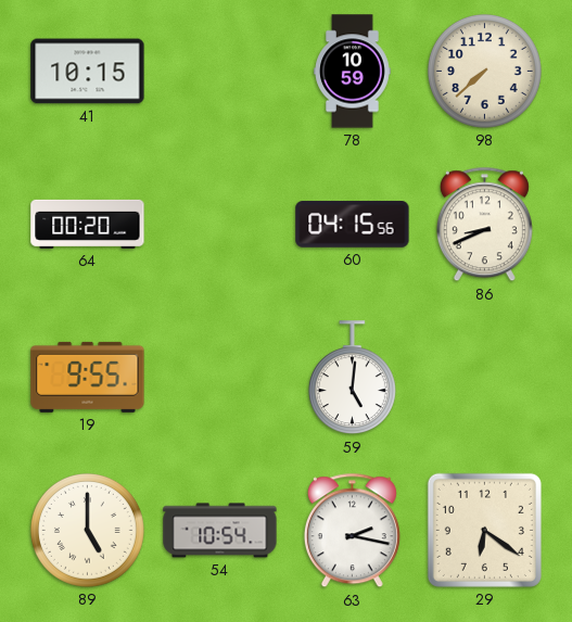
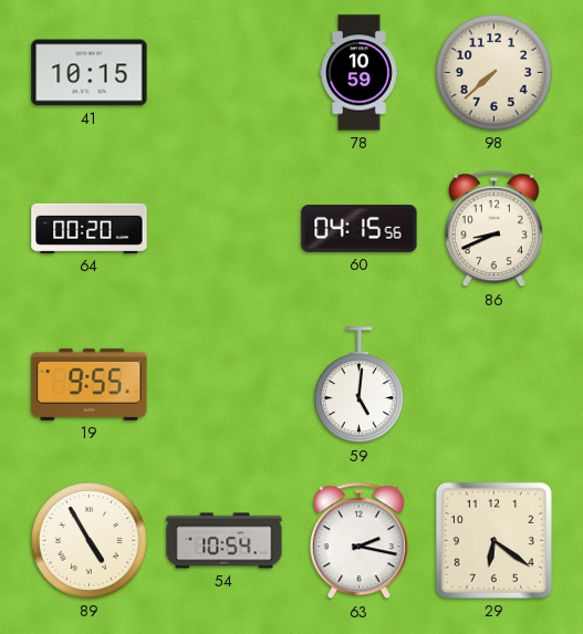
89: 5:00 -> 4:55
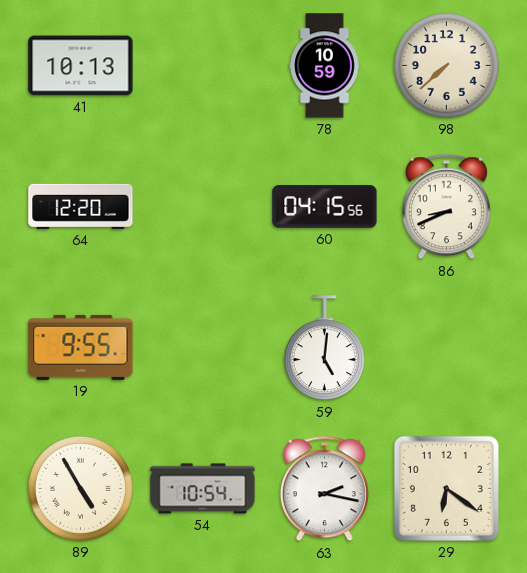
41: 10:15 -> 10:13
64: 00:20 -> 12:20
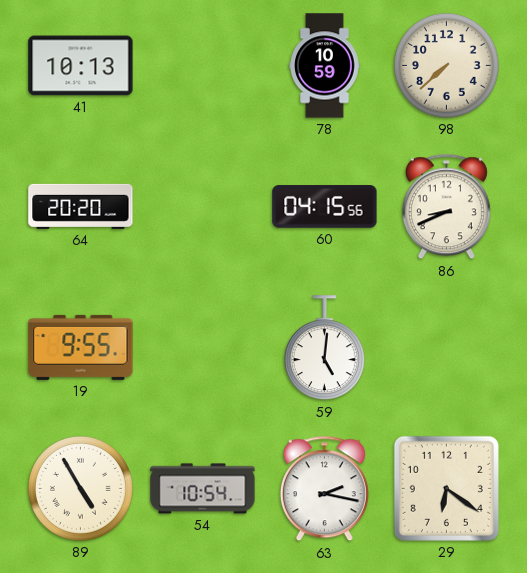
64: 12:20 -> 20:20
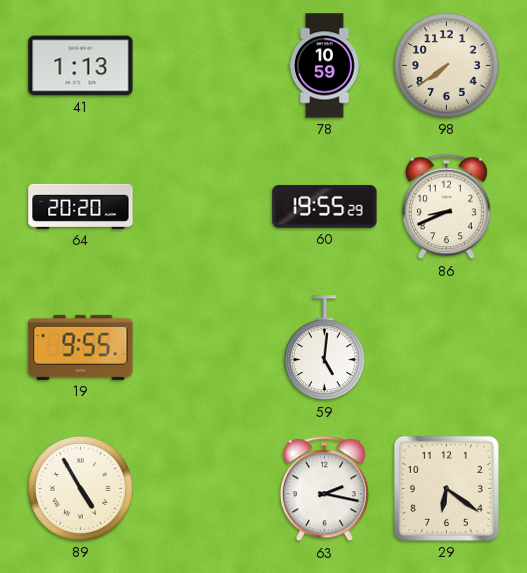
41: 10:13 -> 1:13
98: 7:38 -> 7:39
60: 04:15 -> 19:55
54: 10:54 -> none
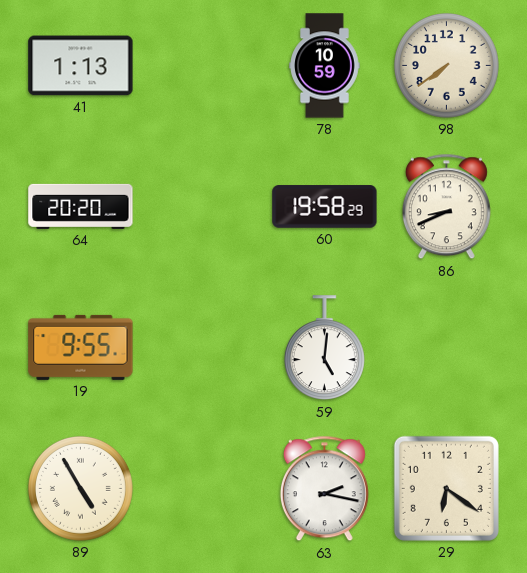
60: 19:55 -> 19:58
